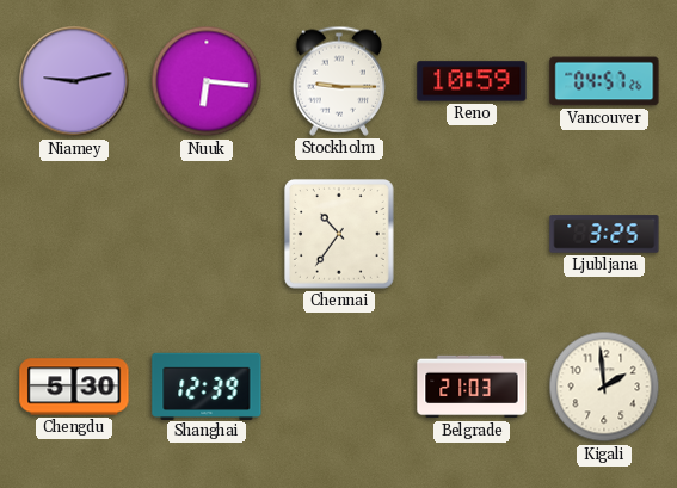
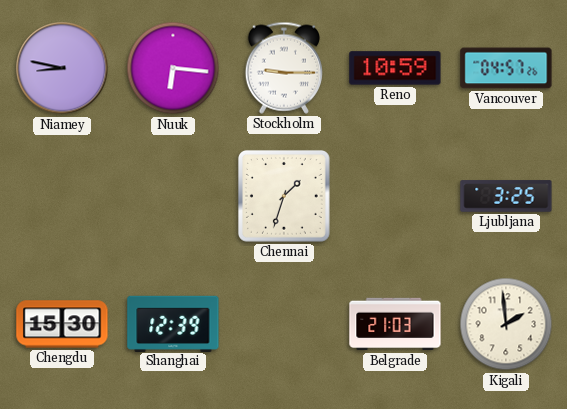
Niamey: 9:13 -> 8:47
Chennai: 10:36 -> 1:33
Chengdu: 5:30 -> 15:30
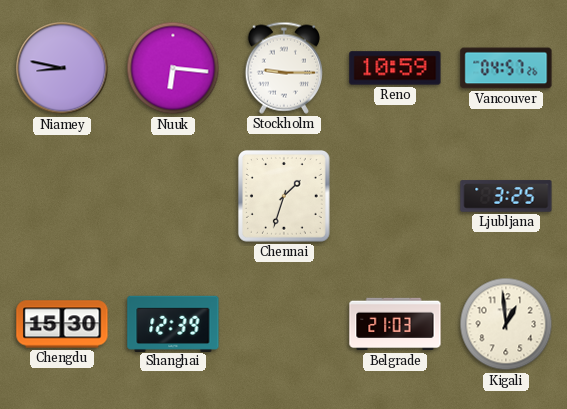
Kigali: 1:59 -> 12:59
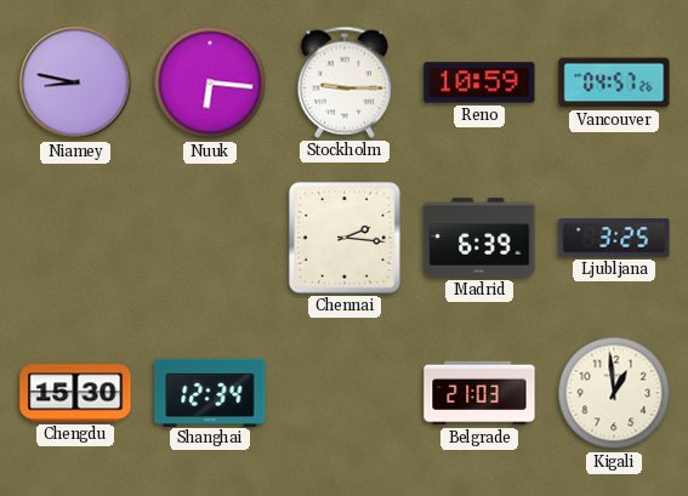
Chennai: 1:33 -> 2:16
Madrid: none -> 6:39
Shanghai: 12:39 -> 12:34
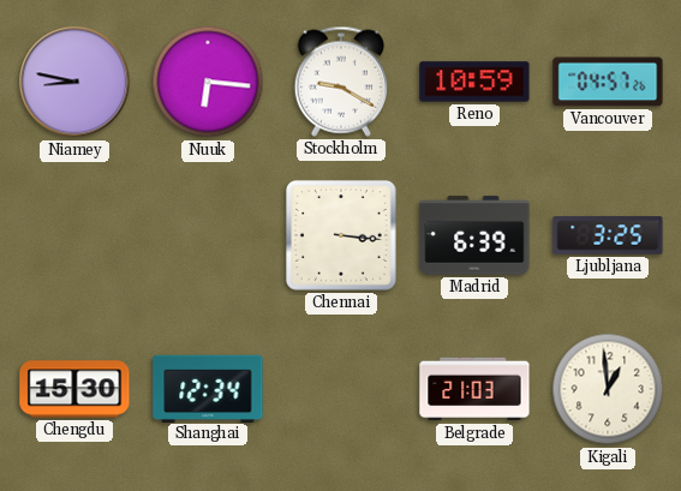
Stockholm: 9:15 -> 9:20
Chennai: 2:16 -> 3:16
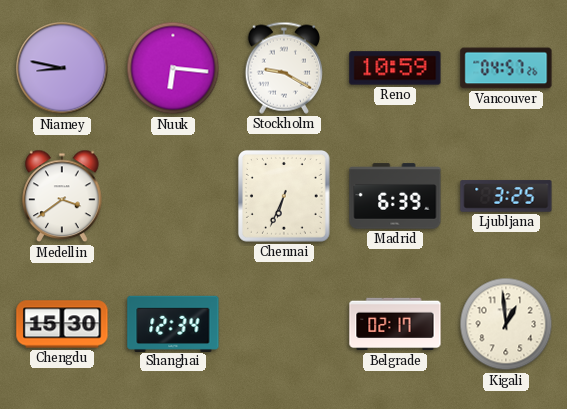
Medellin: none -> 3:39
Chennai: 3:16 -> 6:34
Belgrade: 21:03 -> 02:17
